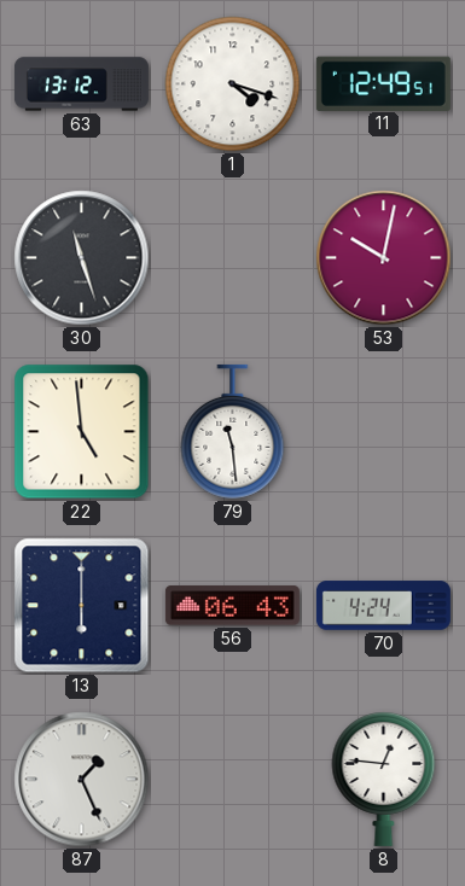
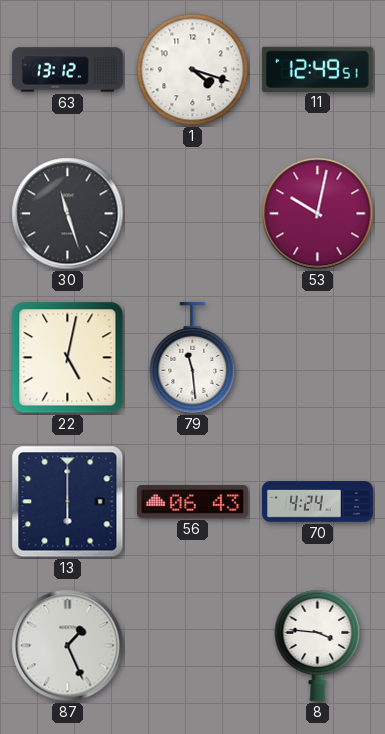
22: 4:59 -> 5:02
8: 12:46 -> 3:46
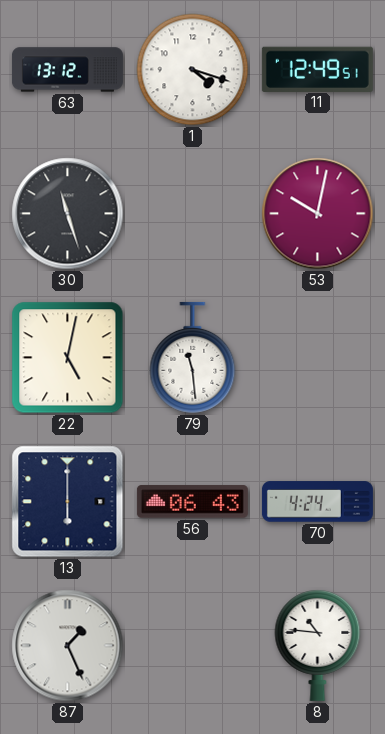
8: 3:46 -> 10:46
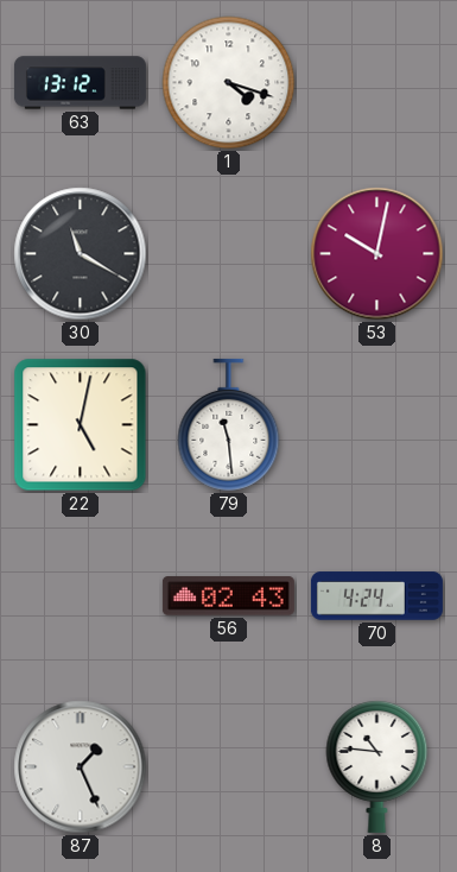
11: 12:49 -> none
30: 11:27 -> 11:20
13: 6:00 -> none
56: 06:43 -> 02:43
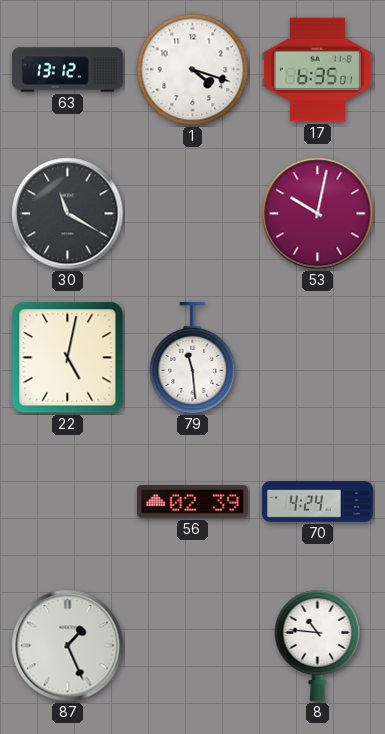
17: none -> 6:35
56: 02:43 -> 02:39
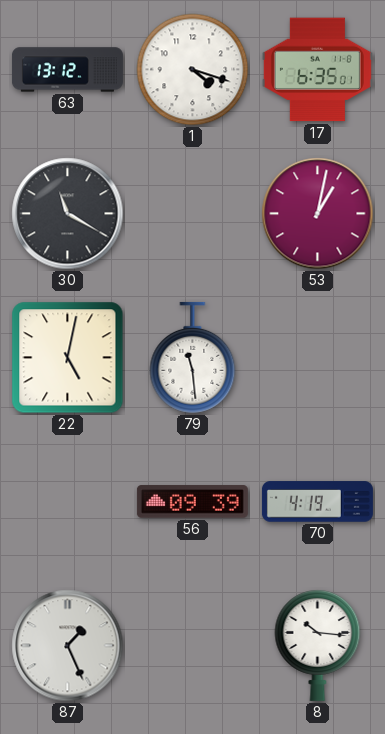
53: 10:02 -> 1:02
56: 02:39 -> 09:39
70: 4:24 -> 4:19
8: 10:46 -> 10:16
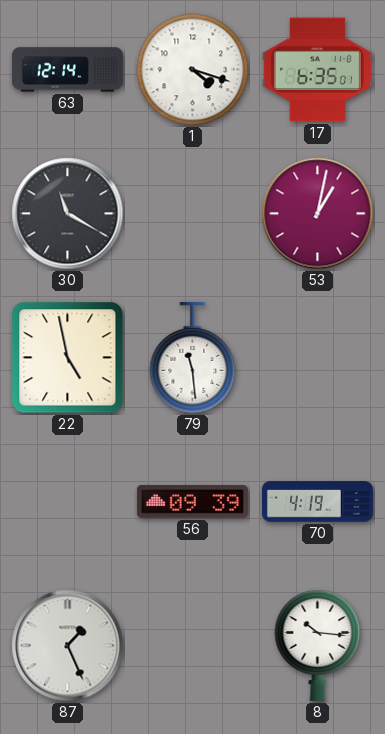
63: 13:12 -> 12:14
22: 5:02 -> 4:58
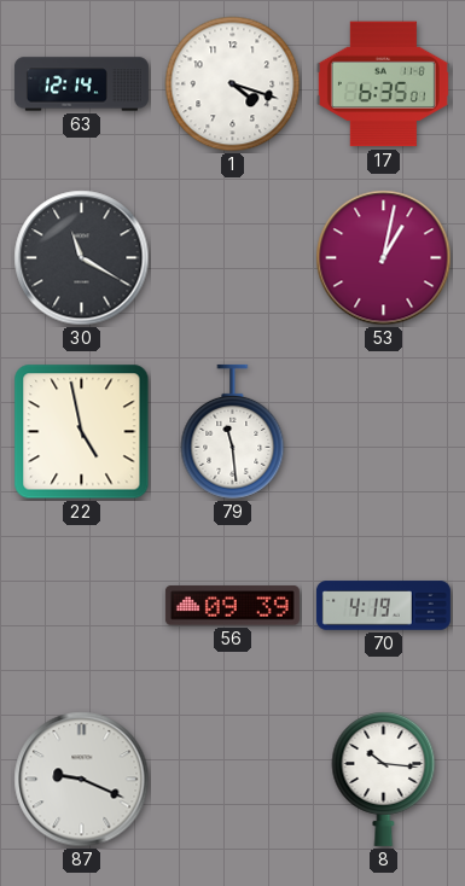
87: 1:26 -> 9:19
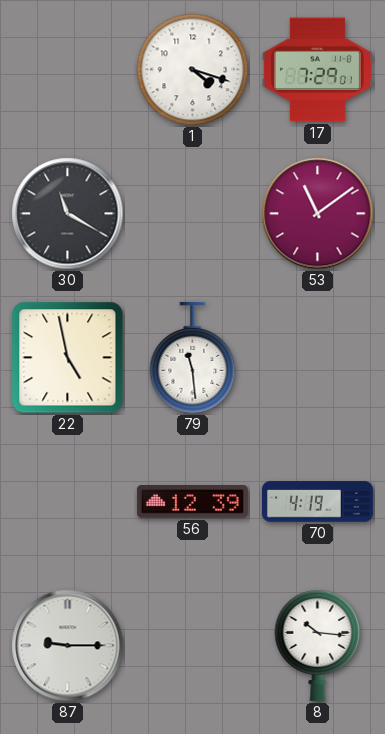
63: 12:14 -> none
17: 6:35 -> 7:29
53: 1:02 -> 11:09
56: 09:39 -> 12:39
87: 9:19 -> 9:15
